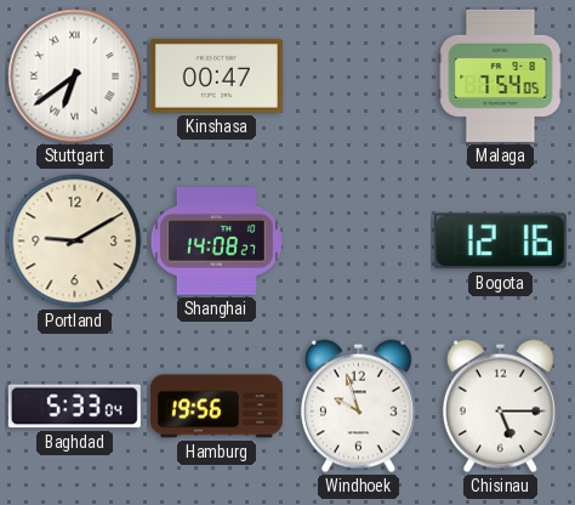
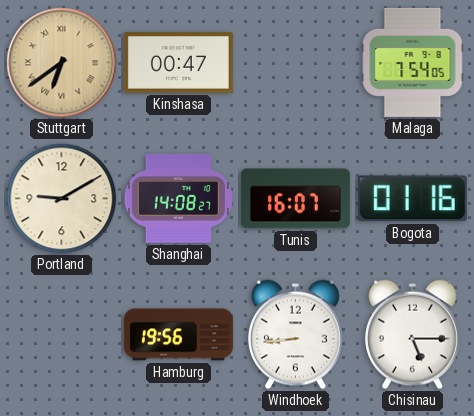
Stuttgart dial: white -> champagne
Tunis: none -> 16:07
Bogota: 12:16 -> 01:16
Baghdad: 5:33 -> none
Windhoek: 9:57 -> 8:44
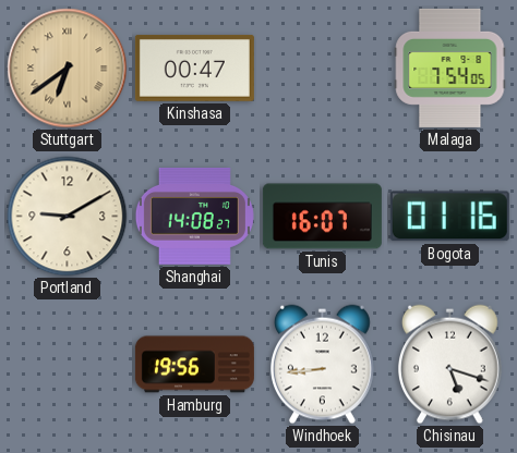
Chisinau: 5:15 -> 5:18
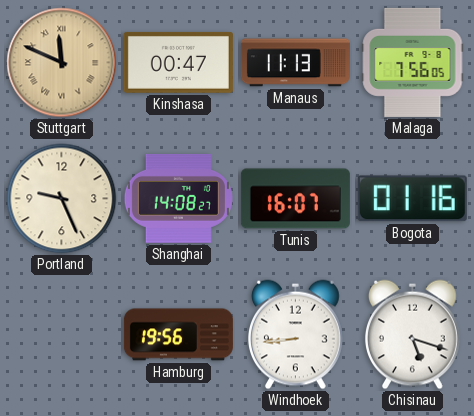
Stuttgart: 6:39 -> 11:49
Manaus: none -> 11:13
Malaga: 7:54 -> 7:56
Portland: 9:10 -> 9:26
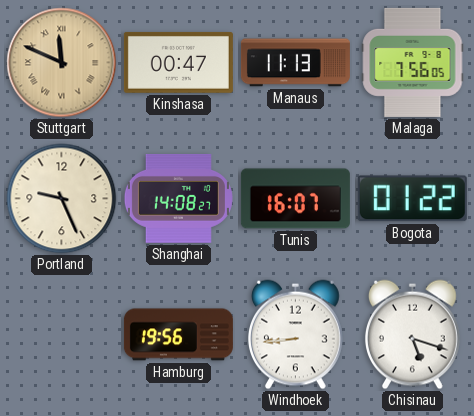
Bogota: 01:16 -> 01:22
